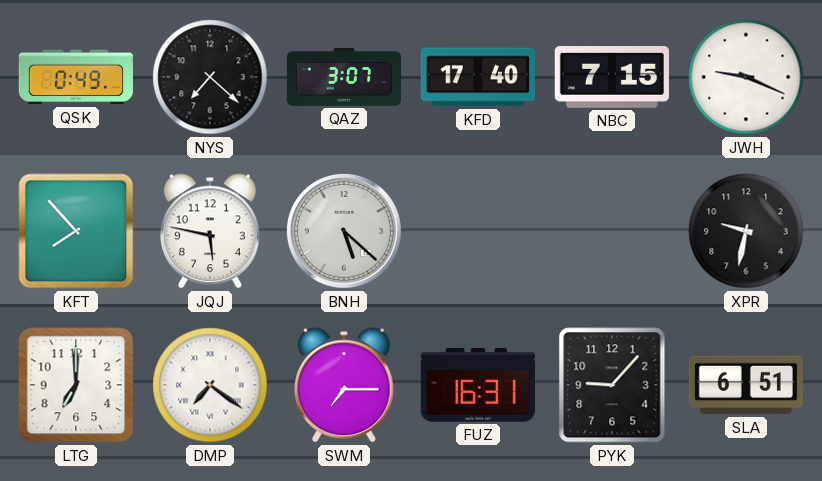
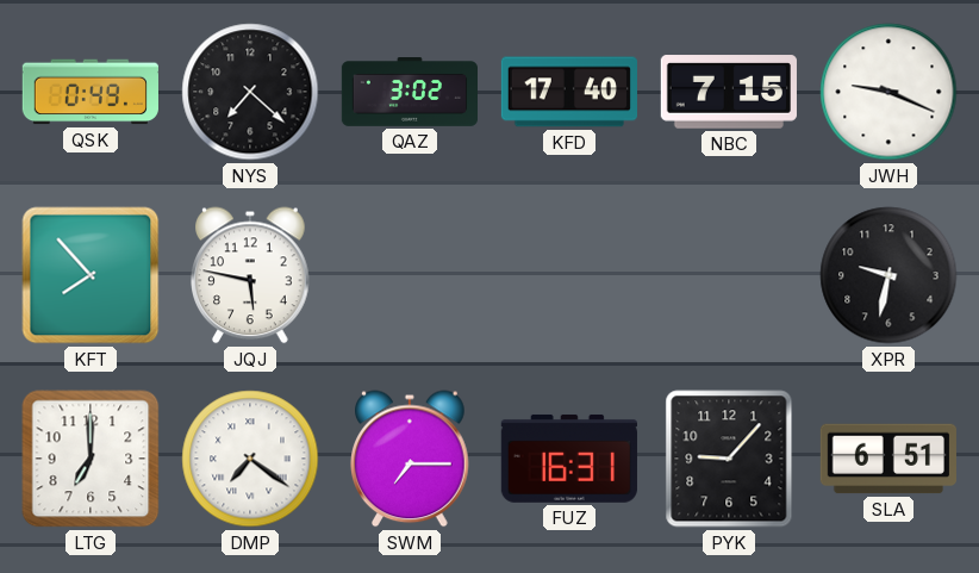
QAZ: 3:07 -> 3:02
BNH: 5:22 -> none
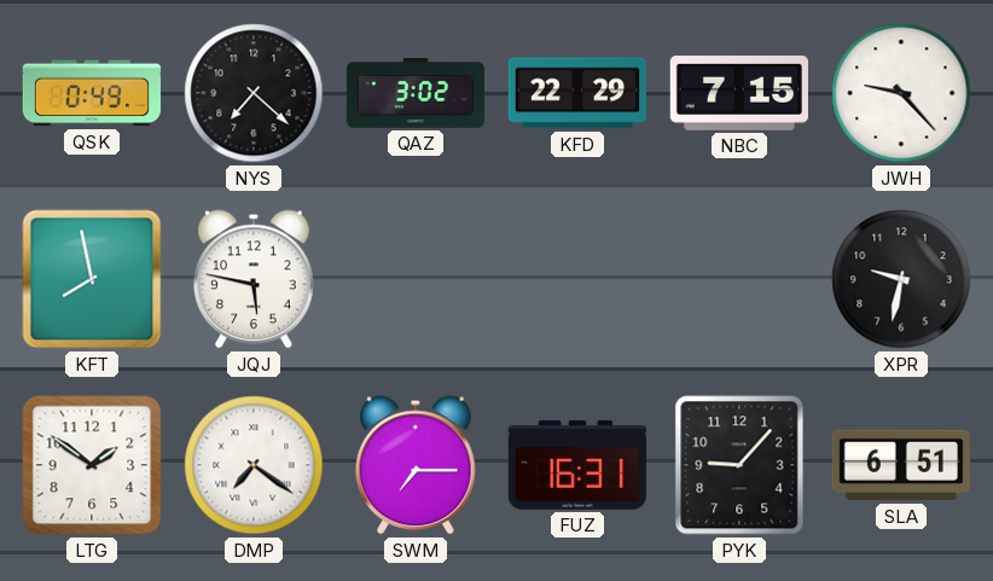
KFD: 17:40 -> 22:29
JWH: 9:19 -> 9:23
KFT: 7:53 -> 7:58
LTG: 7:00 -> 1:51
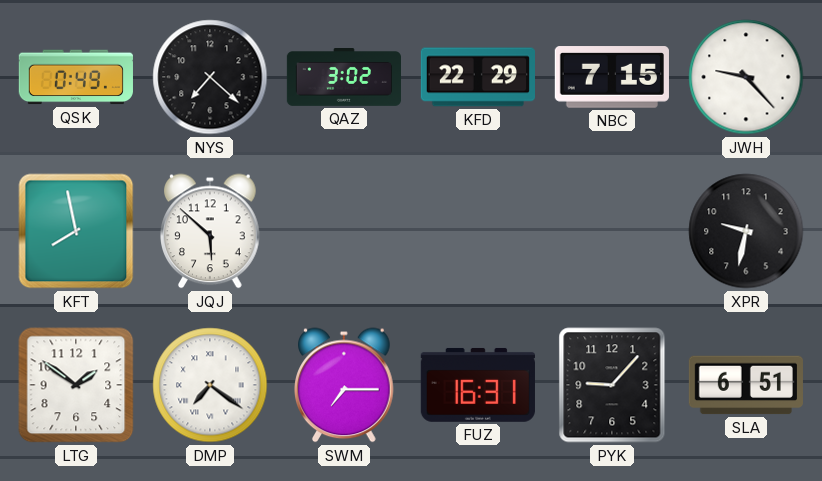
JQJ: 5:47 -> 5:52
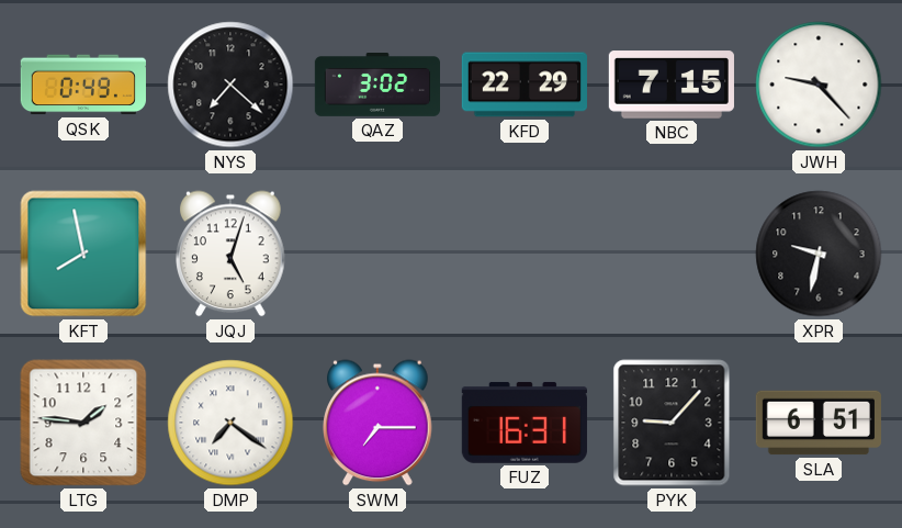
JQJ: 5:52 -> 5:03
LTG: 1:51 -> 1:46
